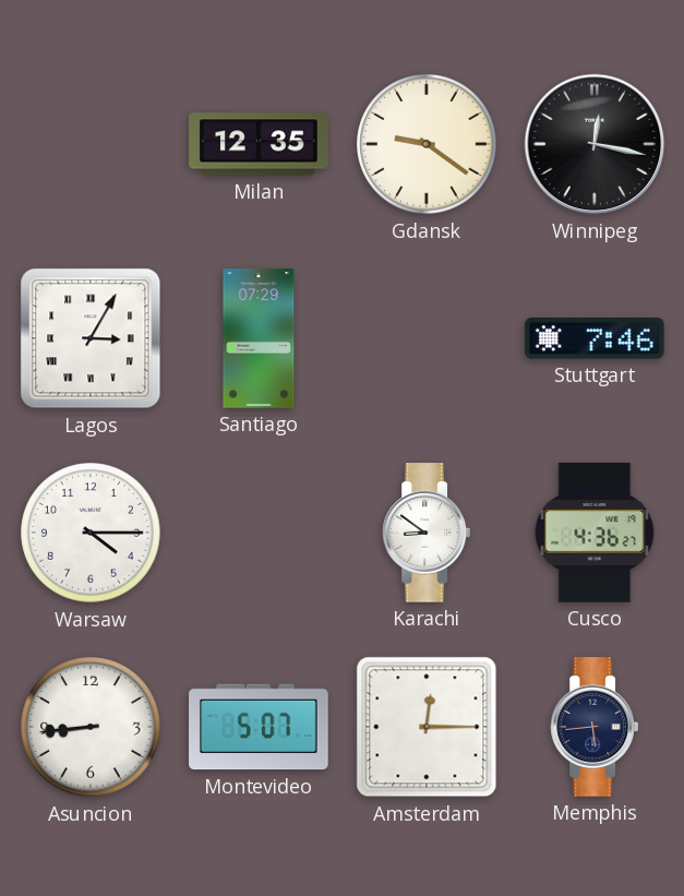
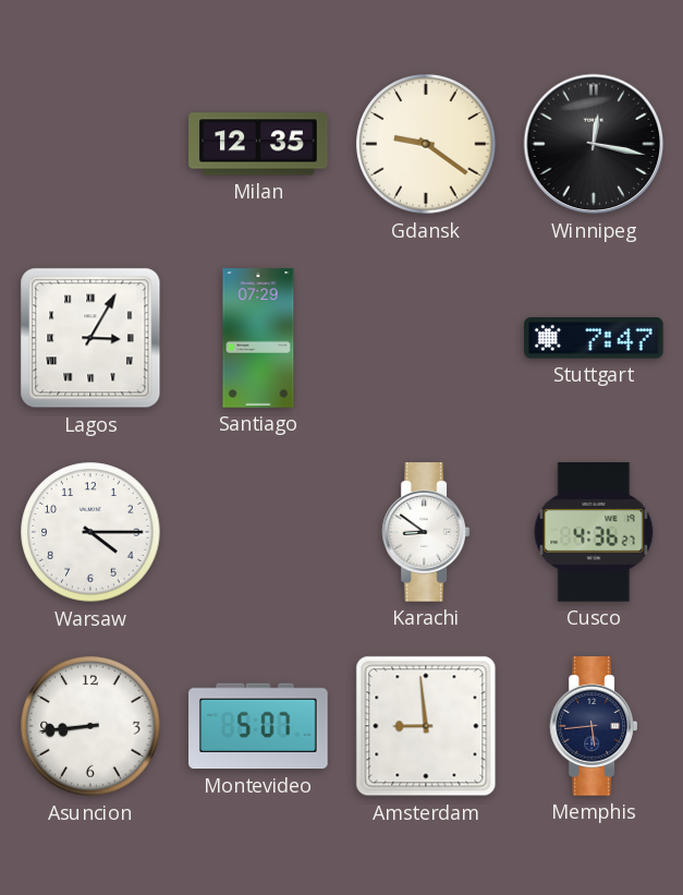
Stuttgart: 7:46 -> 7:47
Amsterdam: 12:15 -> 8:59
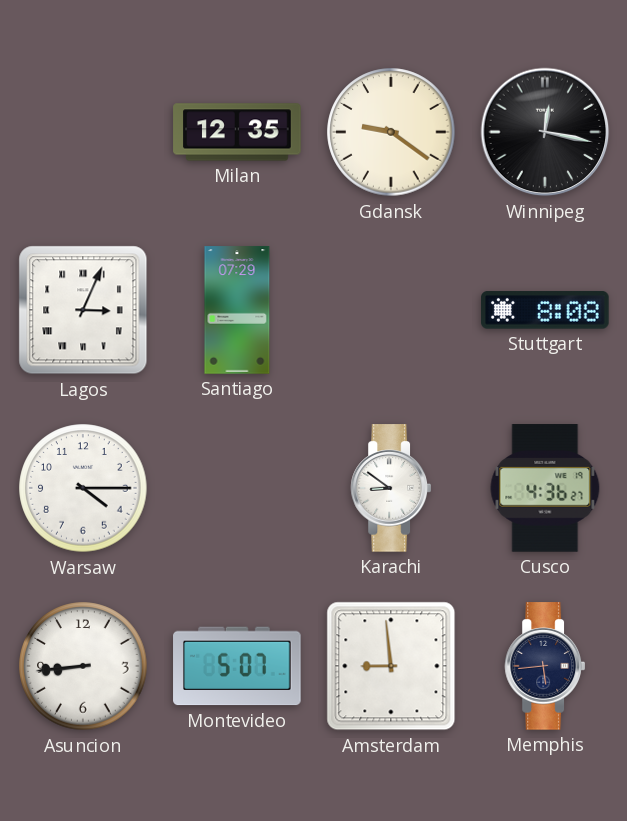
Lagos: 3:05 -> 3:04
Stuttgart: 7:47 -> 8:08
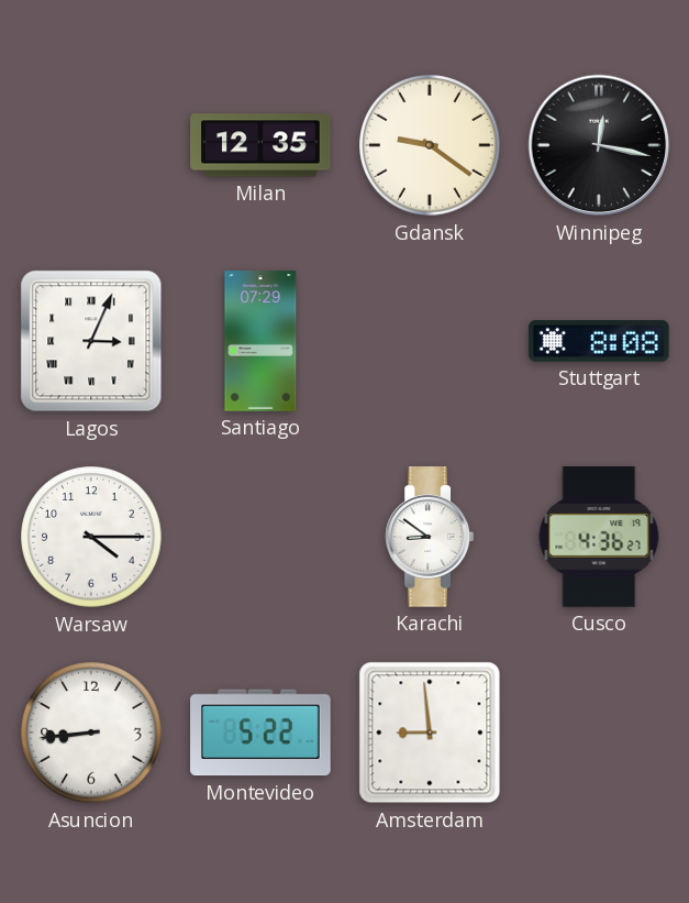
Montevideo: 5:07 -> 5:22
Memphis: 5:44 -> none
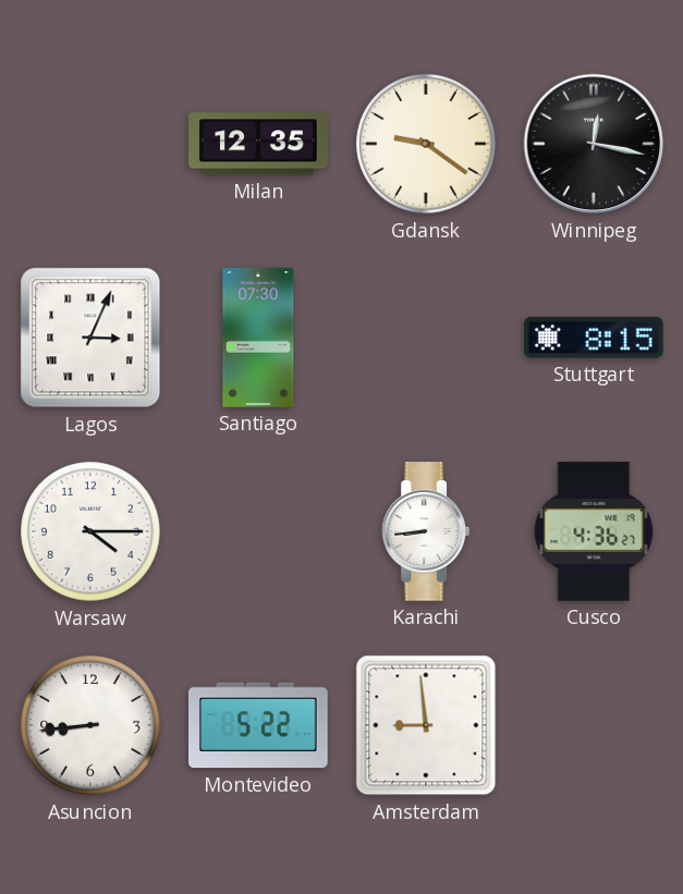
Santiago: 07:29 -> 07:30
Stuttgart: 8:08 -> 8:15
Karachi: 8:51 -> 8:44
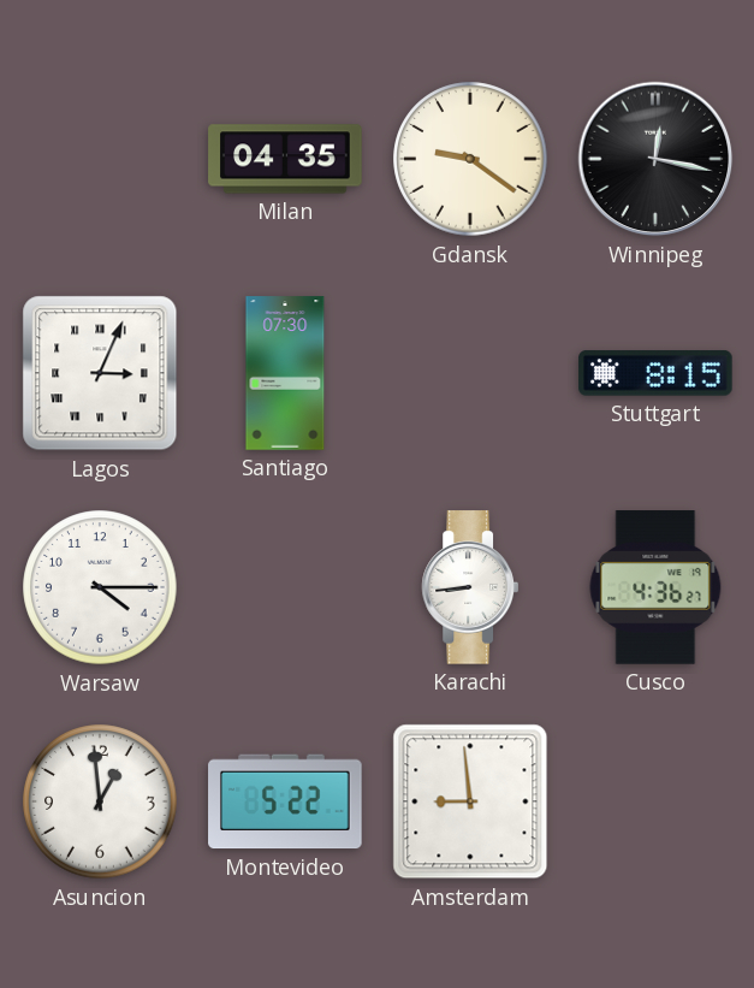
Milan: 12:35 -> 04:35
Asuncion: 8:44 -> 12:59
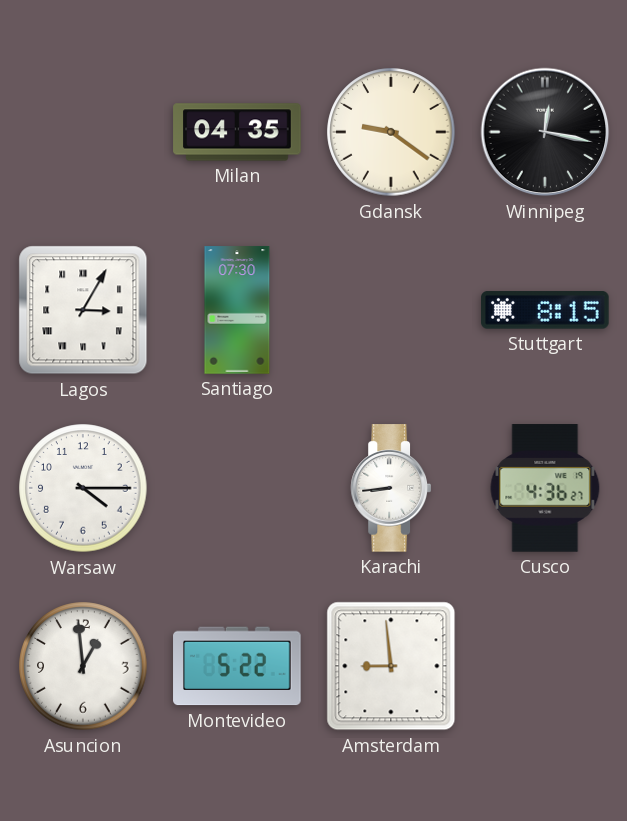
Lagos: 3:04 -> 3:05
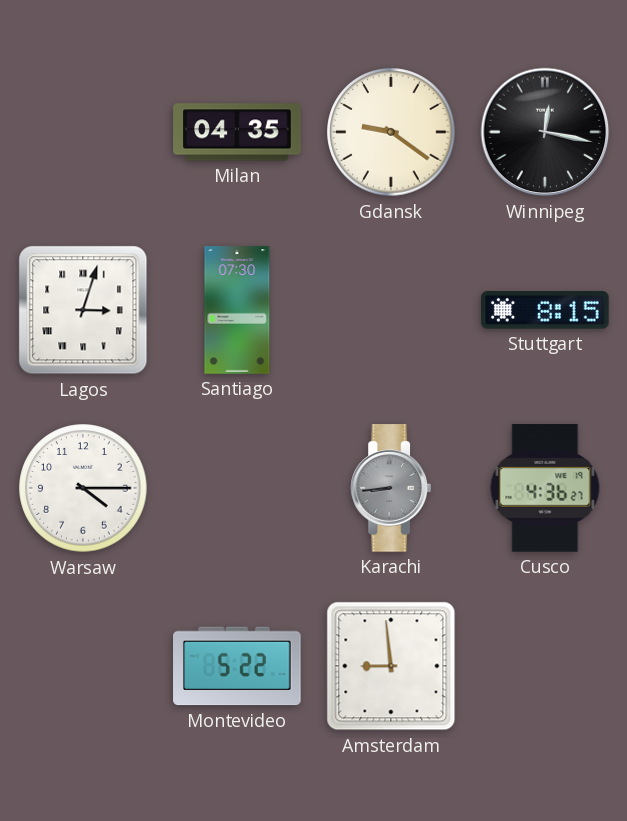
Lagos: 3:05 -> 3:03
Karachi dial: white -> grey
Asuncion: 12:59 -> none
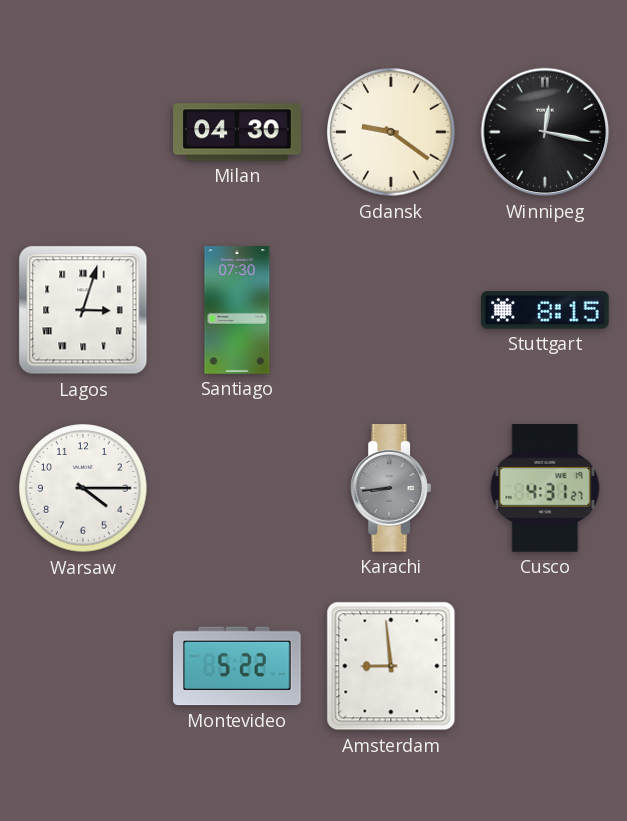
Milan: 04:35 -> 04:30
Cusco: 4:36 -> 4:31
